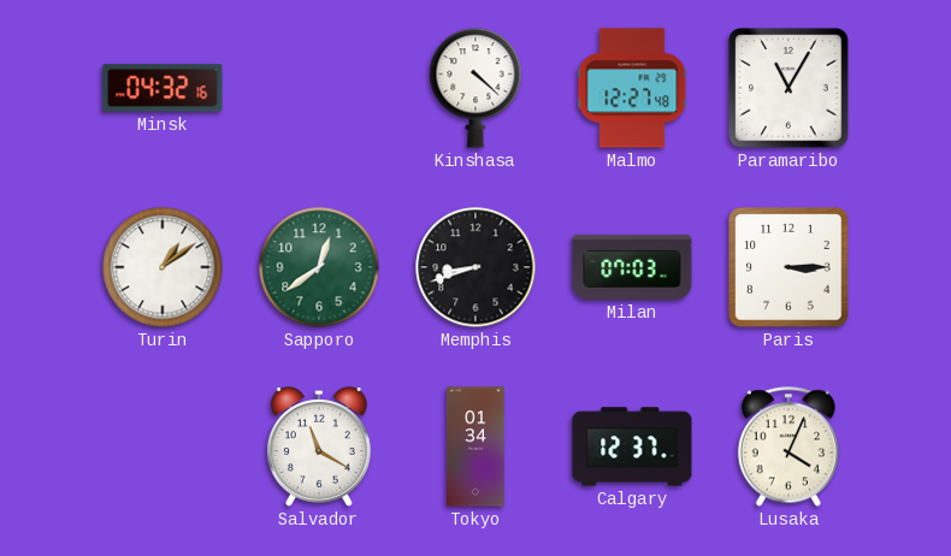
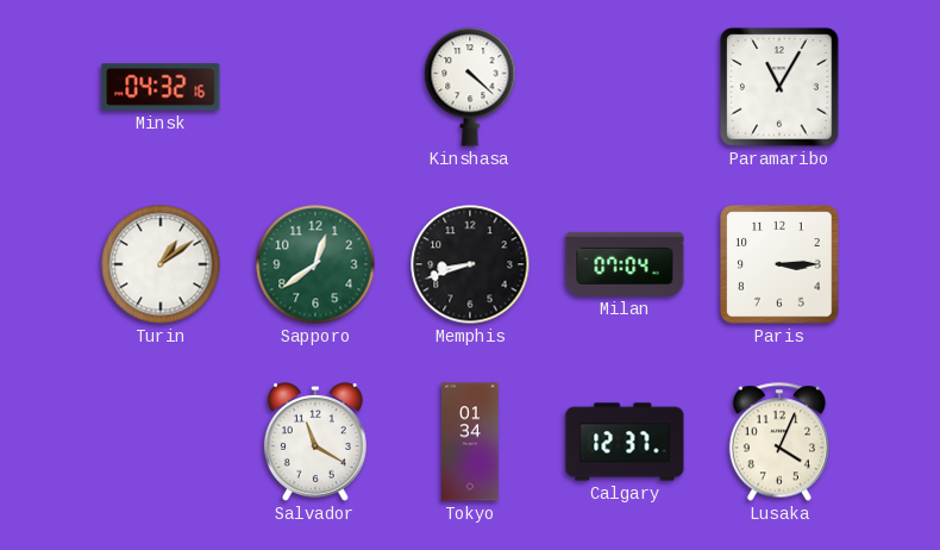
Malmo: 12:27 -> none
Milan: 07:03 -> 07:04
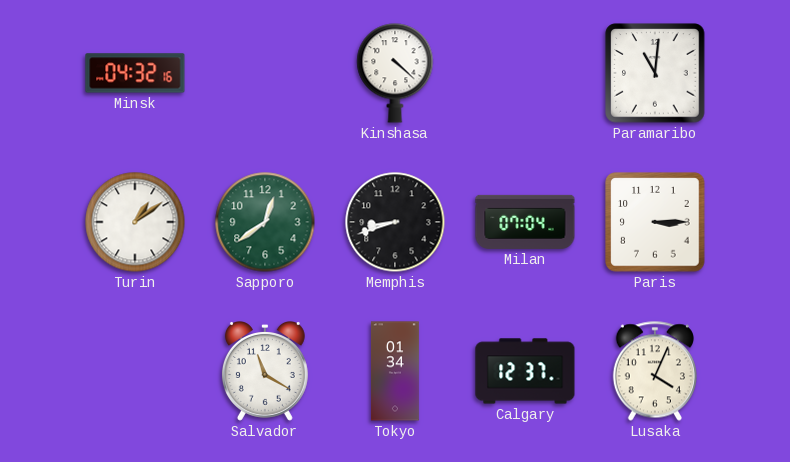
Paramaribo: 11:05 -> 11:01
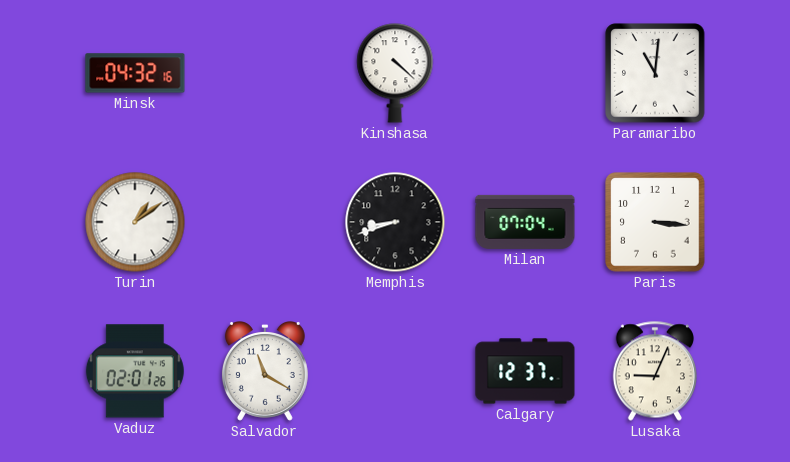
Sapporo: 12:39 -> none
Paris: 3:15 -> 3:16
Vaduz: none -> 02:01
Tokyo: 01:34 -> none
Lusaka: 4:04 -> 9:04
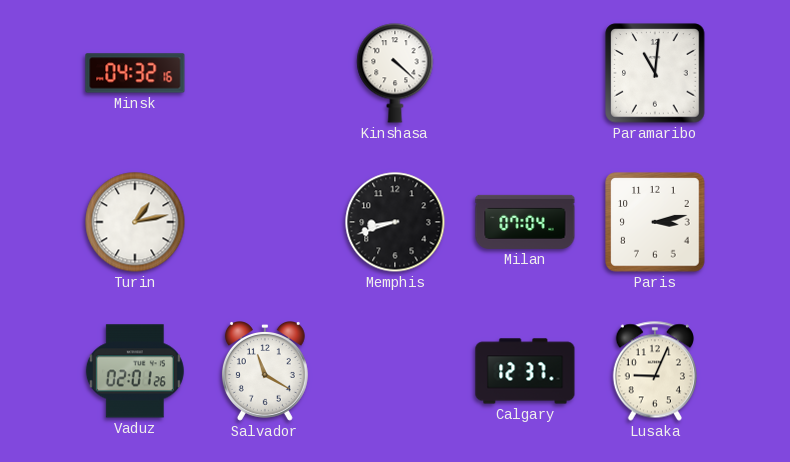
Turin: 1:09 -> 1:13
Paris: 3:16 -> 3:13
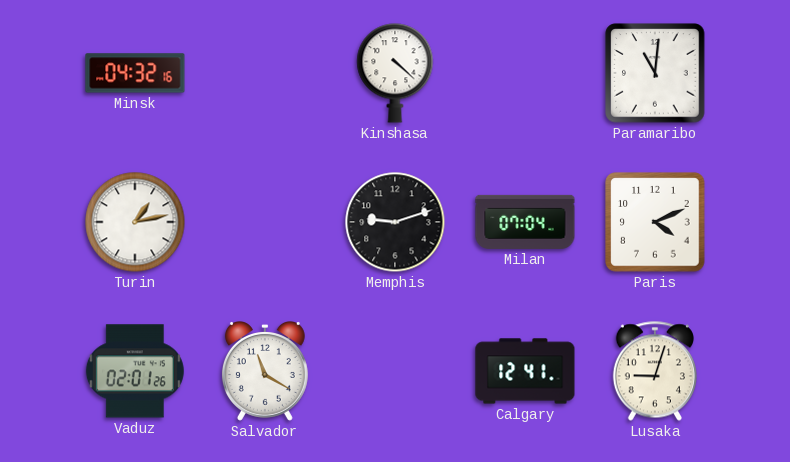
Memphis: 8:42 -> 9:12
Paris: 3:13 -> 4:11
Calgary: 12:37 -> 12:41
Lusaka: 9:04 -> 9:03
